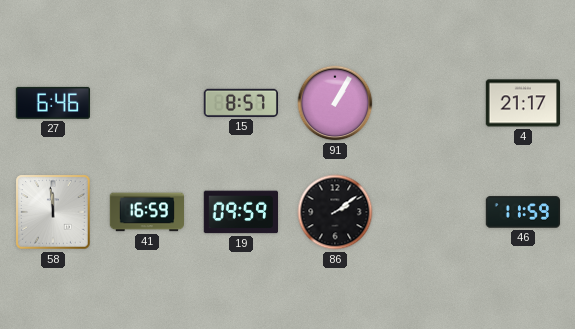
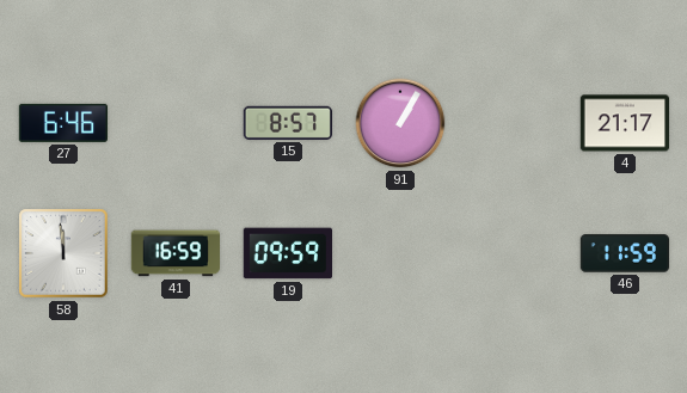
86: 2:09 -> none
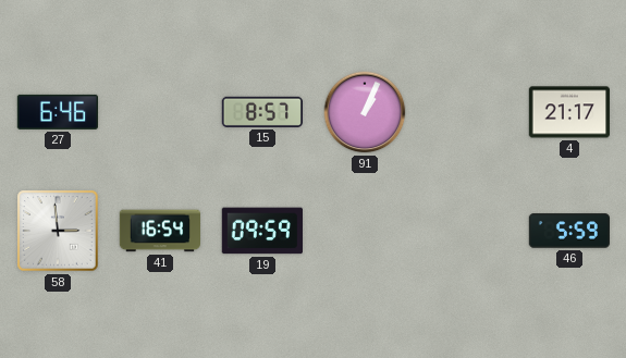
91: 1:05 -> 1:04
58: 11:59 -> 2:59
41: 16:59 -> 16:54
46: 11:59 -> 5:59
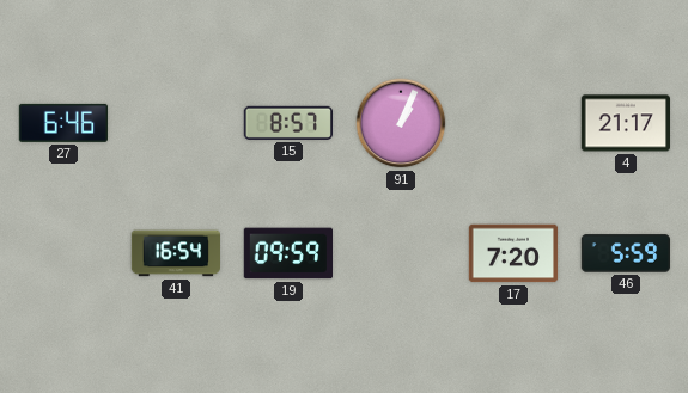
58: 2:59 -> none
17: none -> 7:20
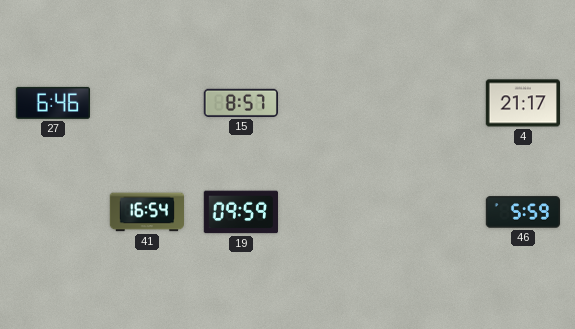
91: 1:04 -> none
17: 7:20 -> none
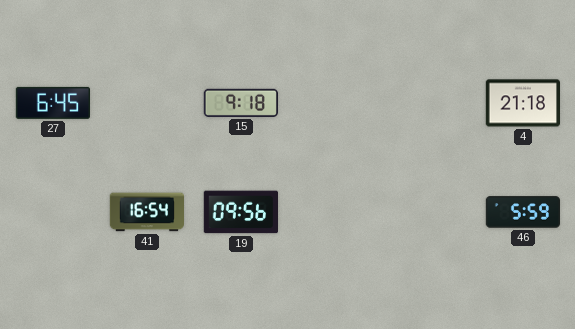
27: 6:46 -> 6:45
15: 8:57 -> 9:18
4: 21:17 -> 21:18
19: 09:59 -> 09:56
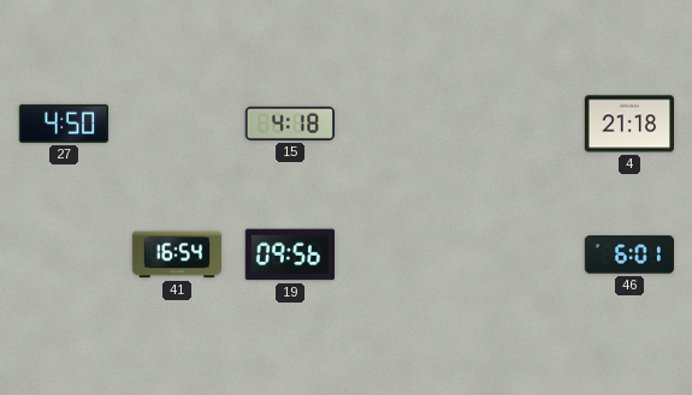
27: 6:45 -> 4:50
15: 9:18 -> 4:18
46: 5:59 -> 6:01
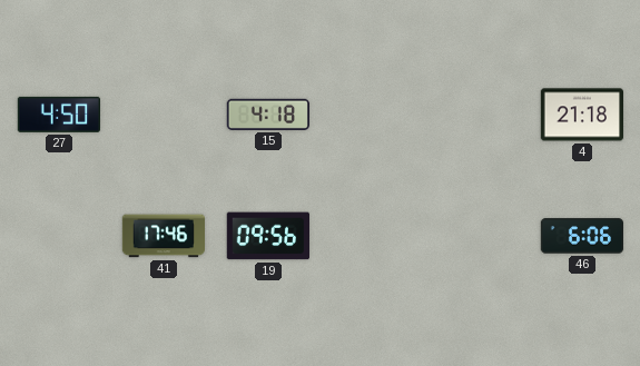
41: 16:54 -> 17:46
46: 6:01 -> 6:06
